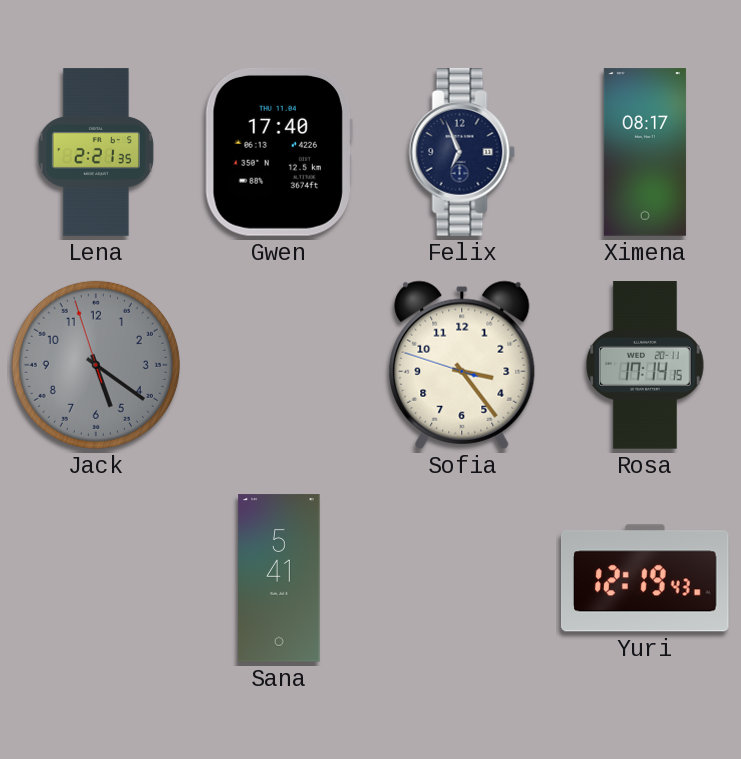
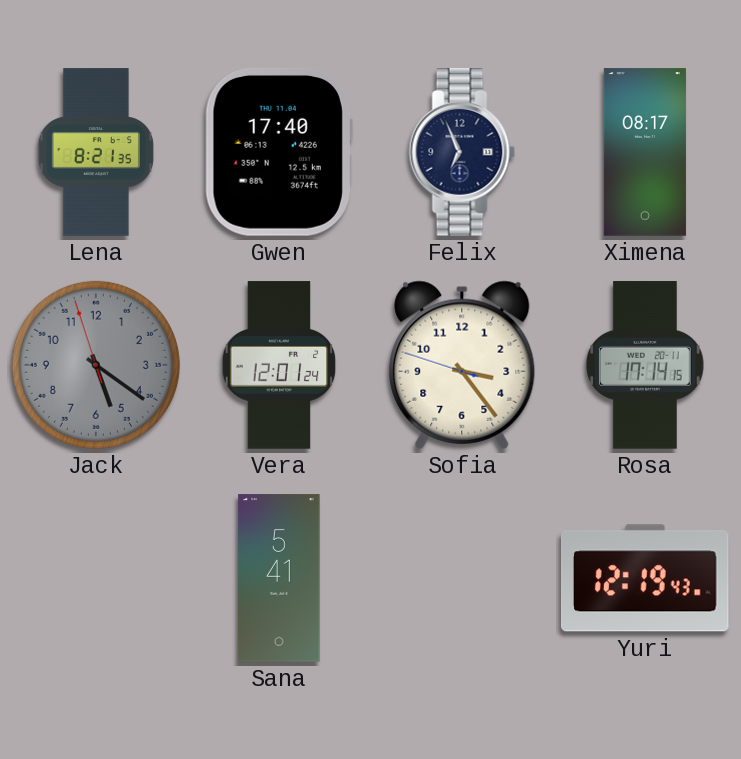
Lena: 2:21 -> 8:21
Vera: none -> 12:01
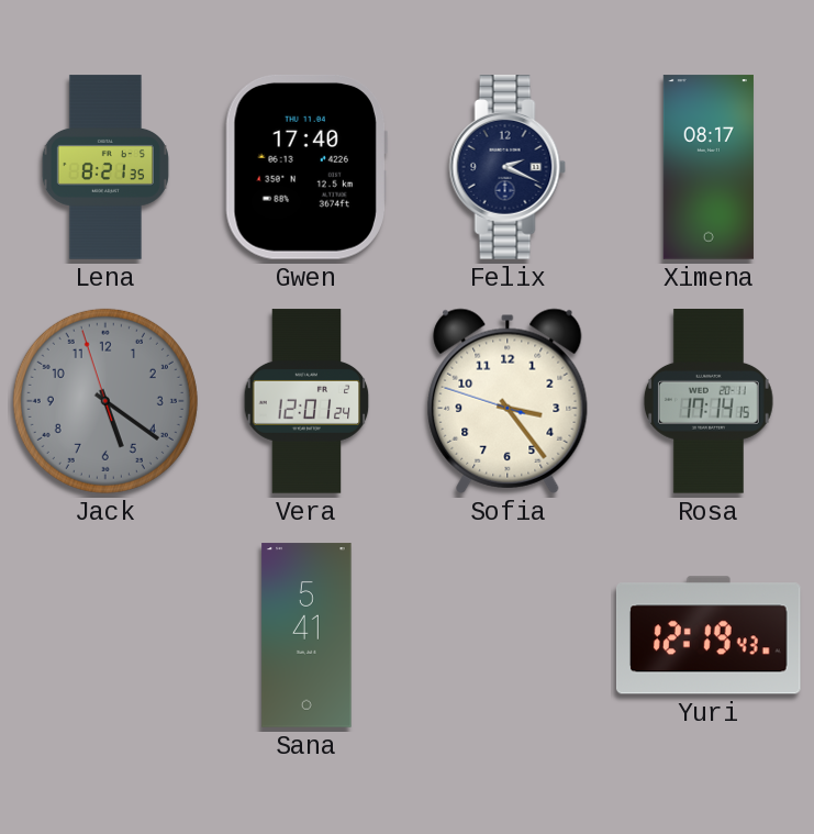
Felix: 6:56 -> 2:19
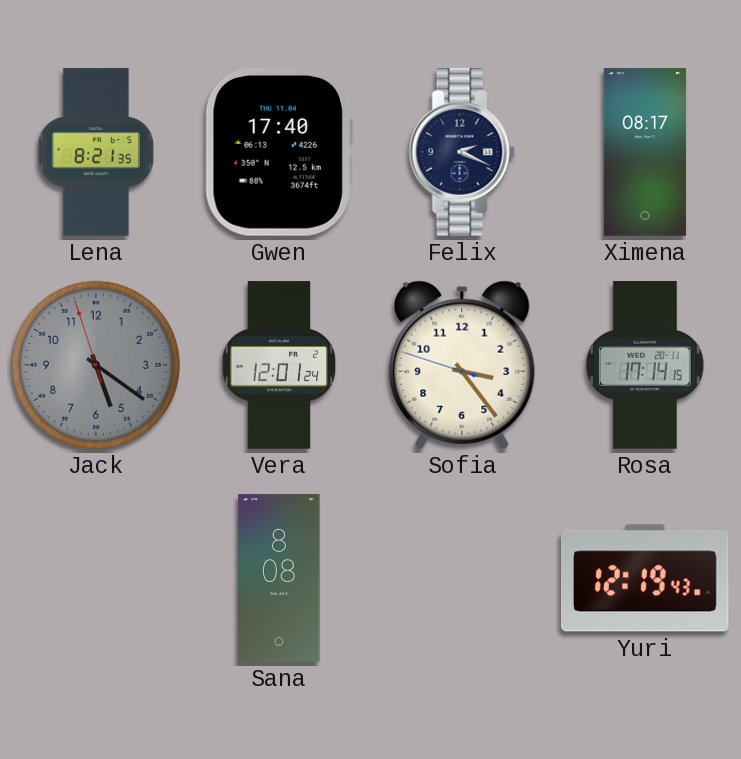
Sana: 5:41 -> 8:08
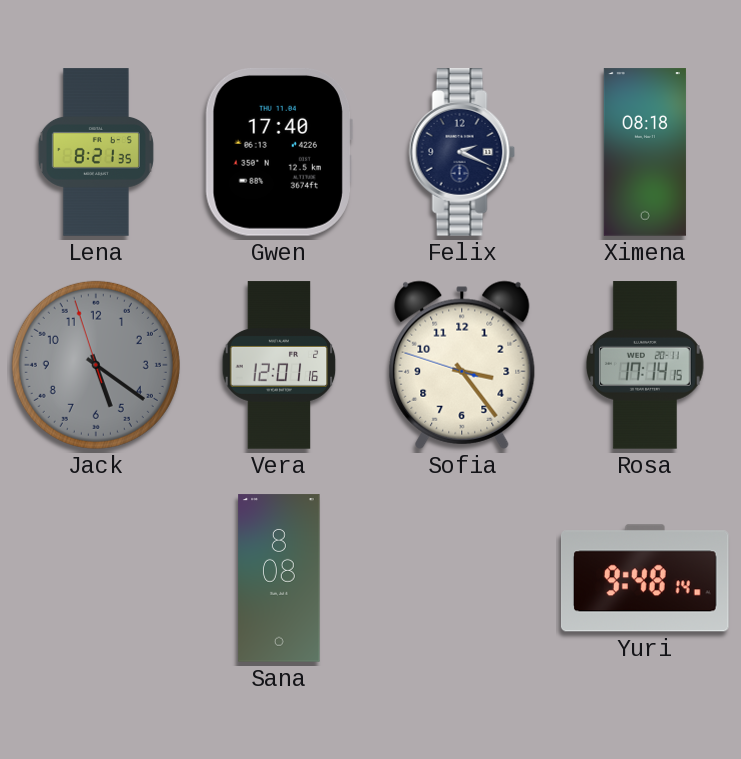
Ximena: 08:17 -> 08:18
Vera: 12:01:24 -> 12:01:16
Yuri: 12:19 -> 9:48
